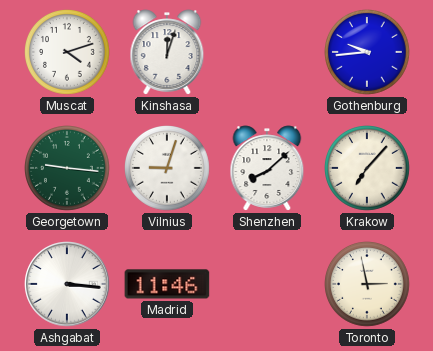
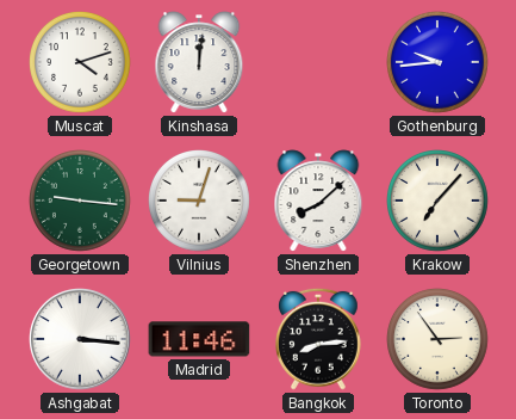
Kinshasa: 12:03 -> 12:01
Bangkok: none -> 8:14
Toronto: 2:58 -> 2:54
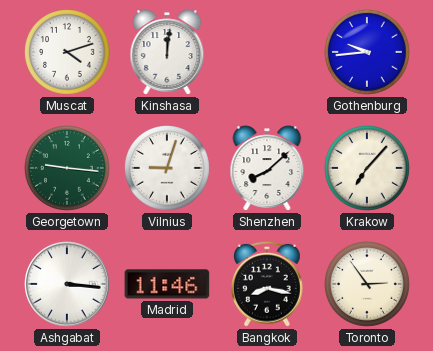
Bangkok: 8:14 -> 8:17
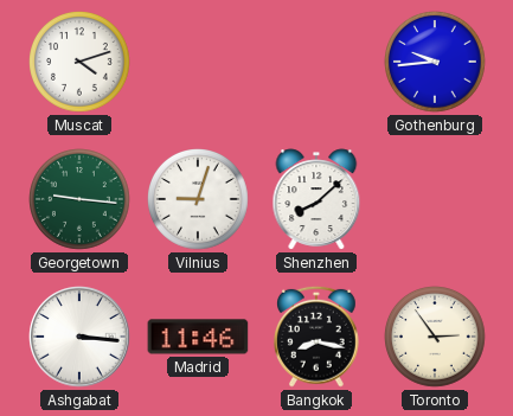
Kinshasa: 12:01 -> none
Krakow: 7:07 -> none
